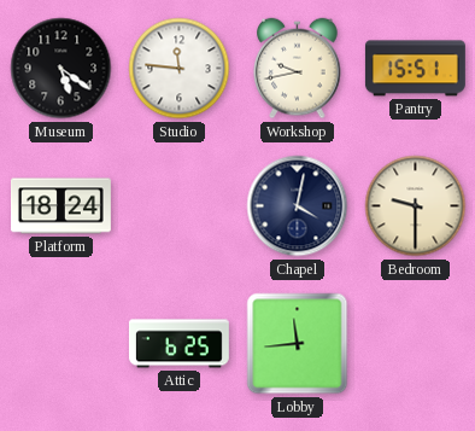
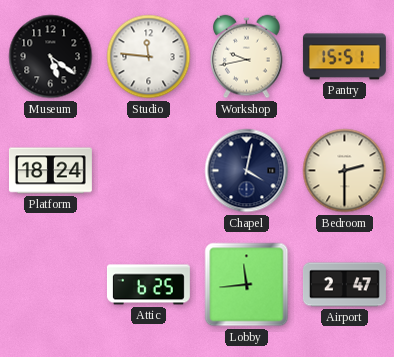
Bedroom: 9:30 -> 2:30
Airport: none -> 2:47
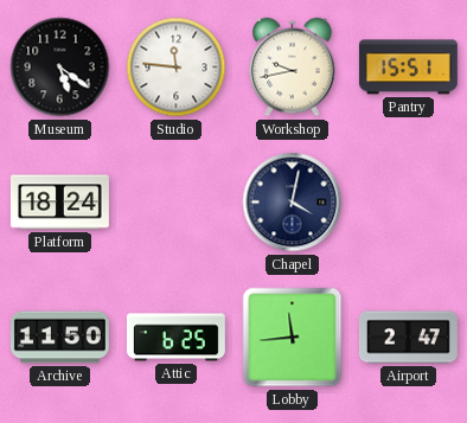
Bedroom: 2:30 -> none
Archive: none -> 11:50
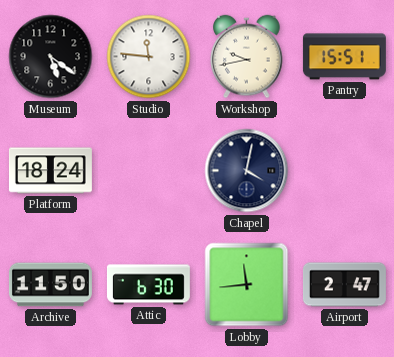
Attic: 6:25 -> 6:30
